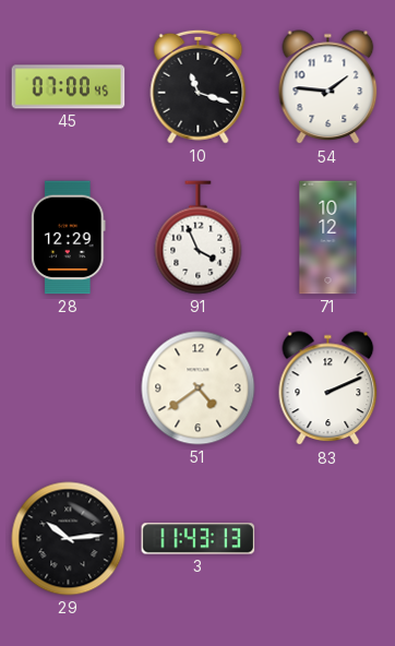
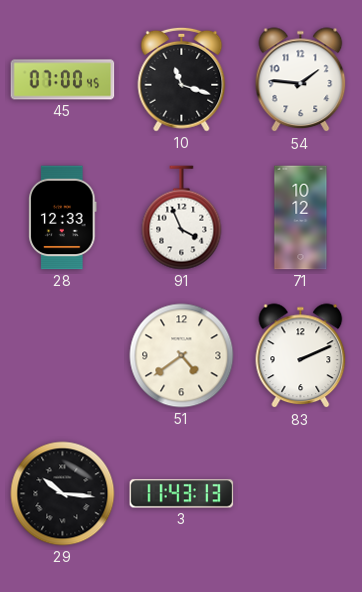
28: 12:29 -> 12:33
29: 10:14 -> 10:16
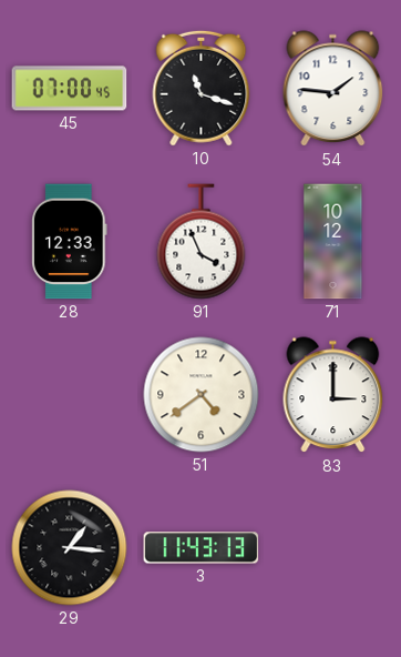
83: 2:11 -> 3:00
29: 10:16 -> 1:16
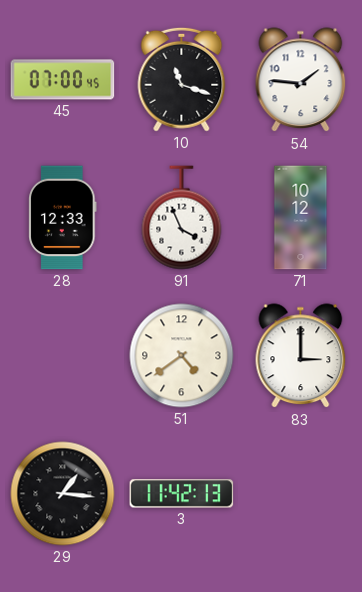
3: 11:43 -> 11:42
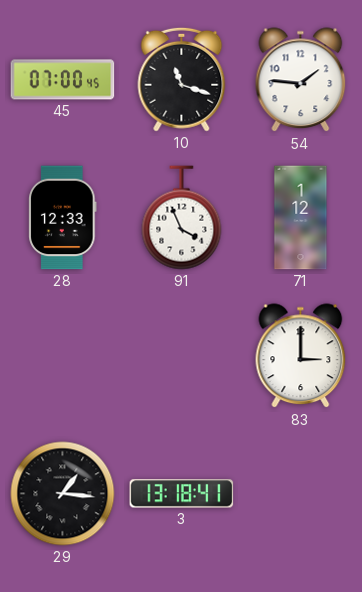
71: 10:12 -> 1:12
51: 4:39 -> none
3: 11:42 -> 13:18
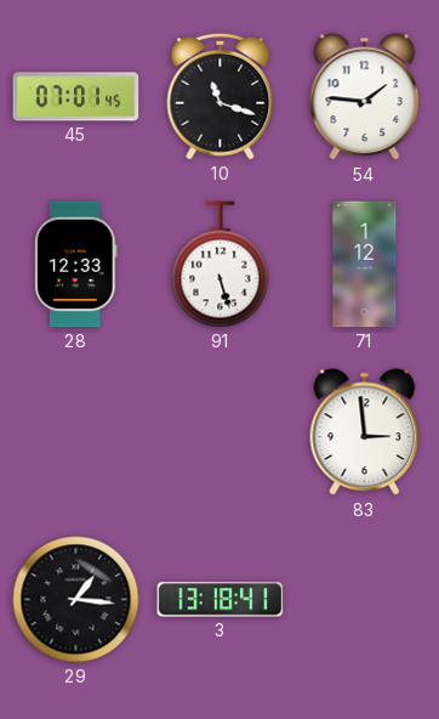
45: 07:00 -> 07:01
91: 3:56 -> 5:27
83: 3:00 -> 2:59
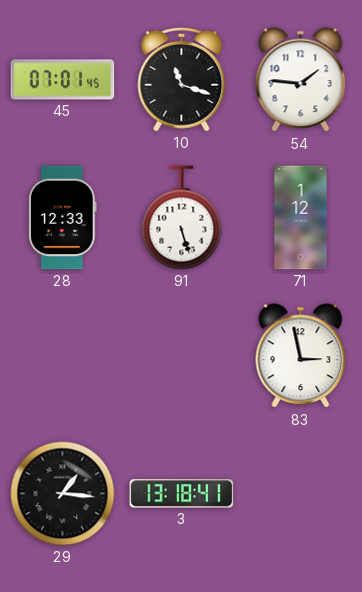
83: 2:59 -> 2:58
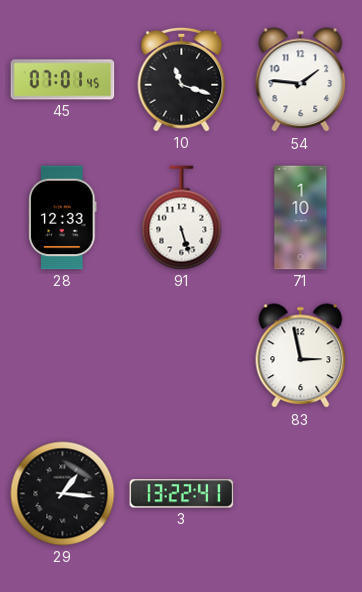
71: 1:12 -> 1:10
3: 13:18 -> 13:22
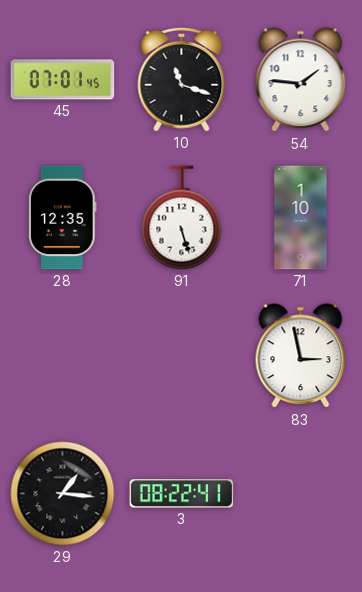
28: 12:33 -> 12:35
3: 13:22 -> 08:22
